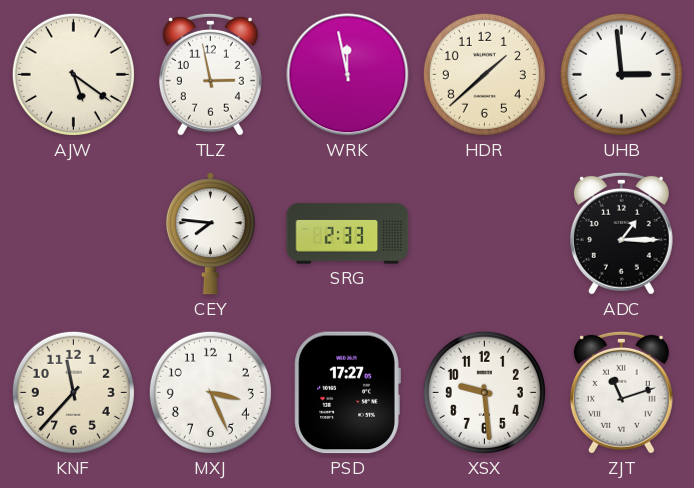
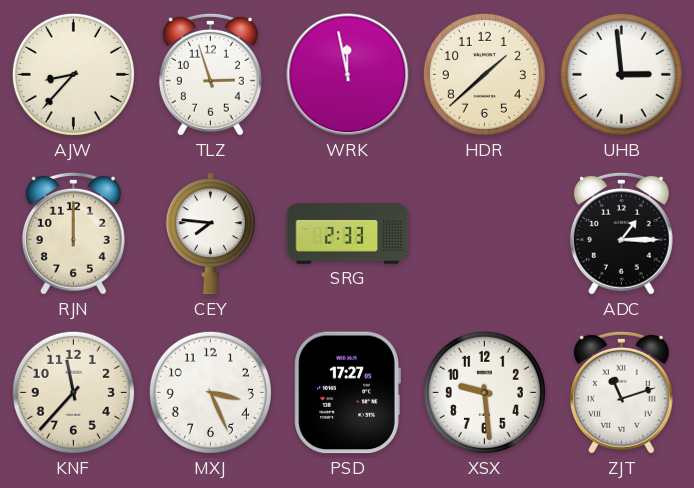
AJW: 5:21 -> 8:37
TLZ: 2:58 -> 2:57
RJN: none -> 12:00
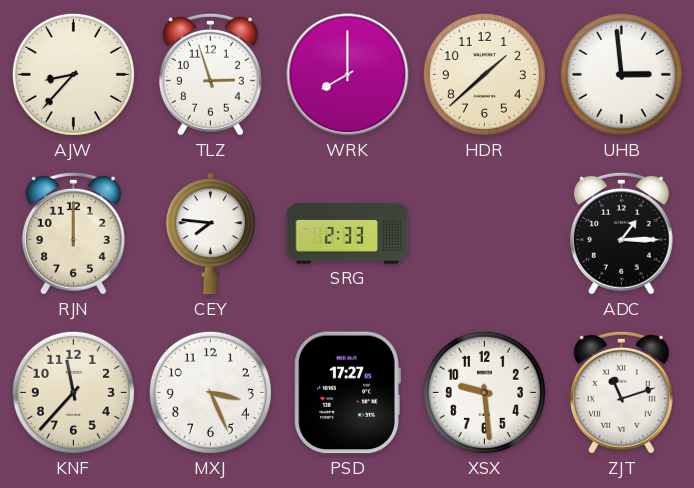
WRK: 11:58 -> 8:00
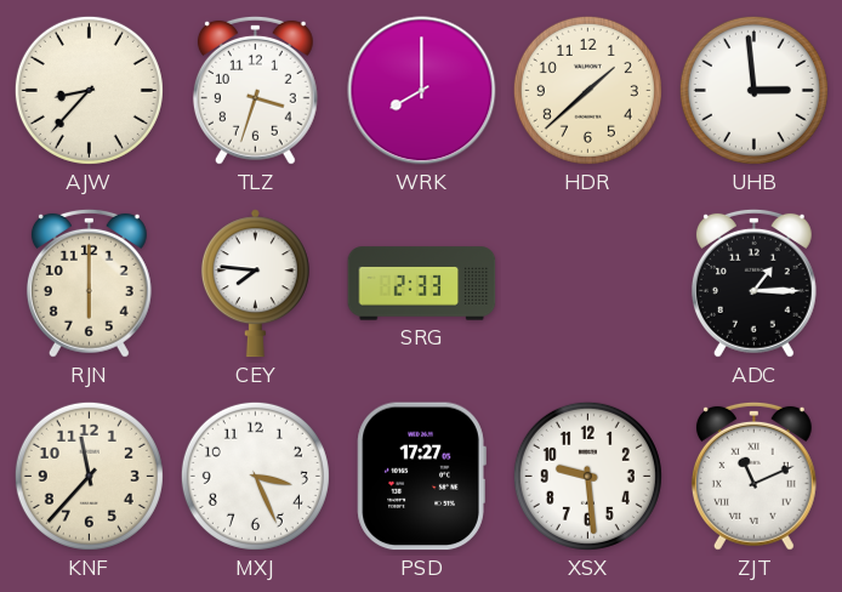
TLZ: 2:57 -> 3:33
RJN: 12:00 -> 6:00
ZJT: 11:12 -> 11:11
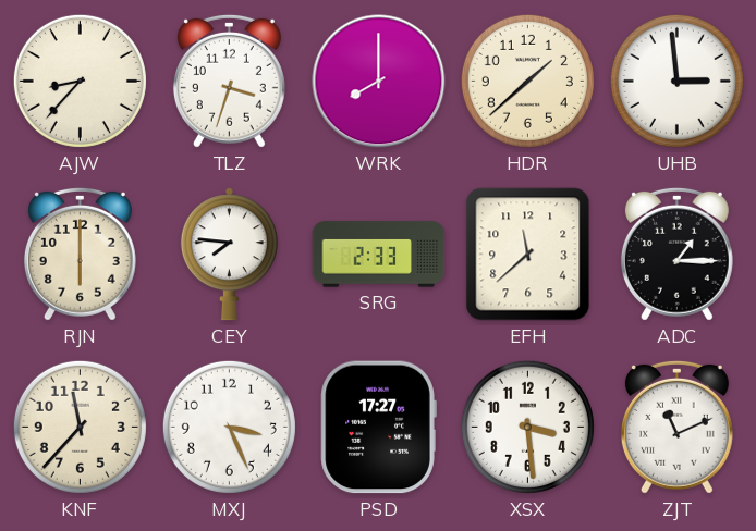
EFH: none -> 11:38
XSX: 9:29 -> 3:29
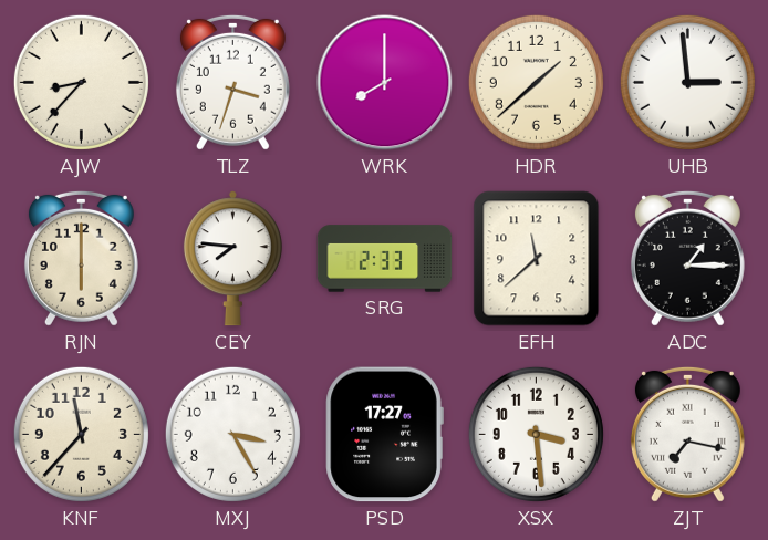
MXJ: 3:26 -> 3:25
ZJT: 11:11 -> 7:17
